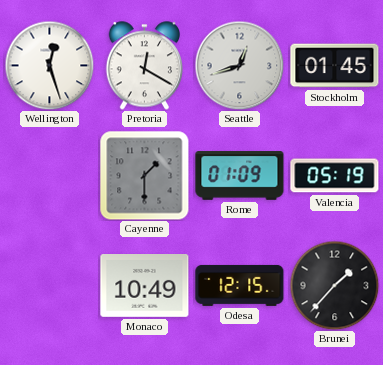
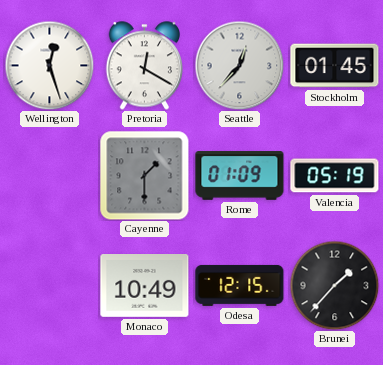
Seattle: 12:42 -> 12:37
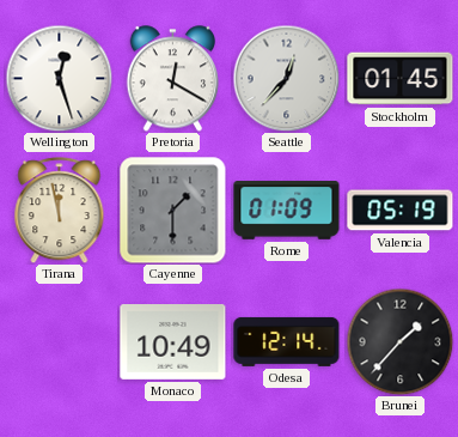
Tirana: none -> 11:58
Odesa: 12:15 -> 12:14
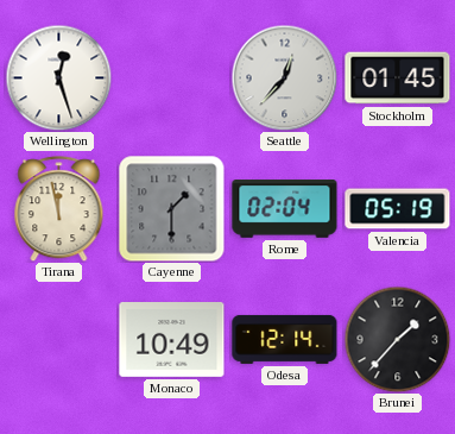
Pretoria: 12:20 -> none
Rome: 01:09 -> 02:04
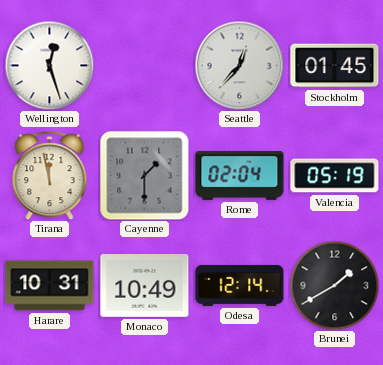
Harare: none -> 10:31
Brunei: 1:37 -> 1:40
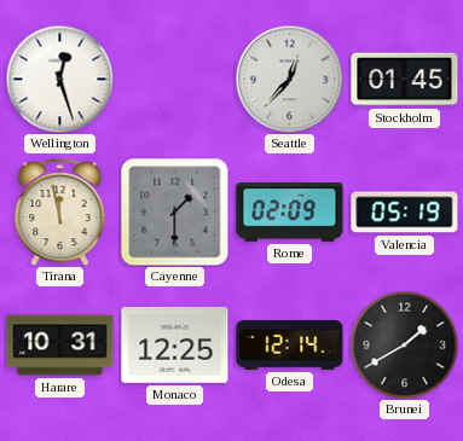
Rome: 02:04 -> 02:09
Monaco: 10:49 -> 12:25
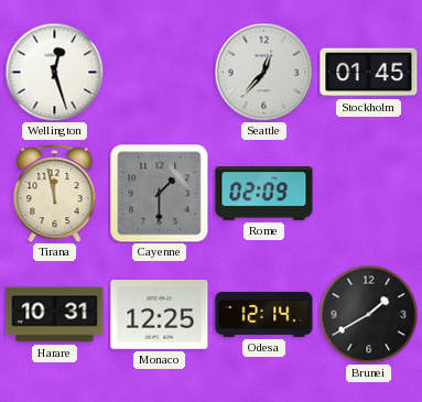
Valencia: 05:19 -> none
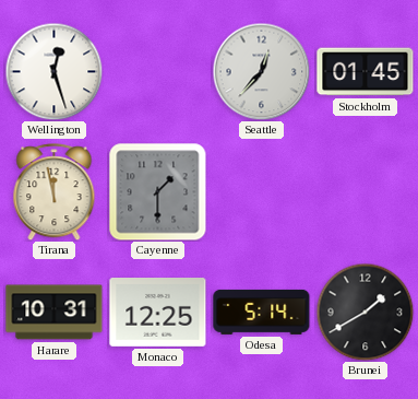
Rome: 02:09 -> none
Odesa: 12:14 -> 5:14
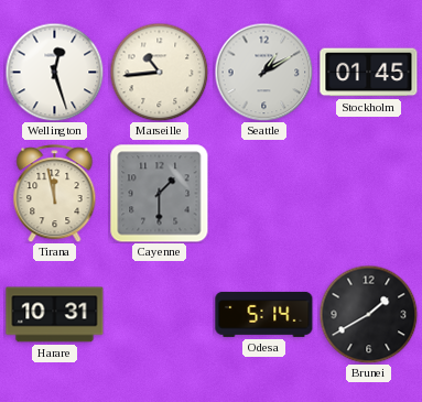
Marseille: none -> 10:44
Seattle: 12:37 -> 1:10
Monaco: 12:25 -> none
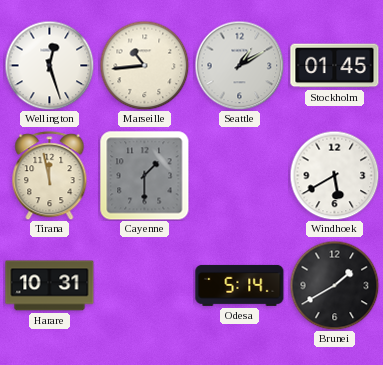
Windhoek: none -> 5:40
